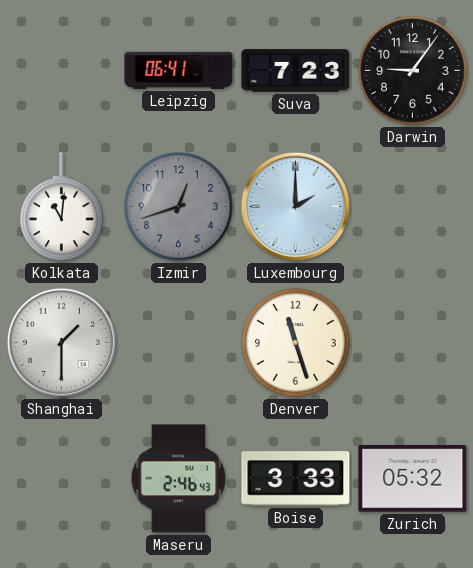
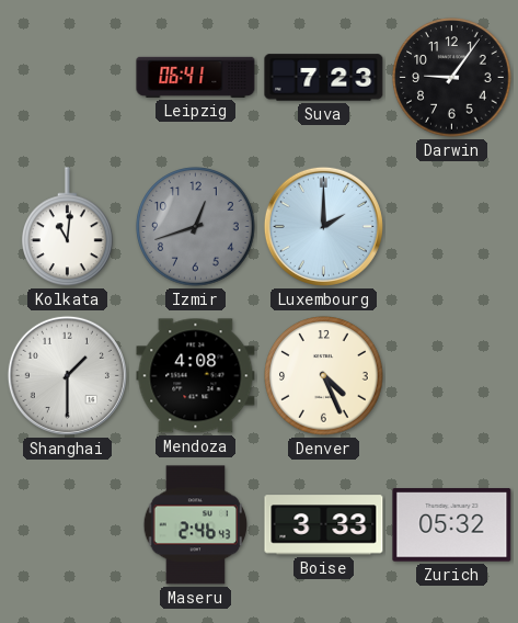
Mendoza: none -> 4:08
Denver: 11:27 -> 4:26
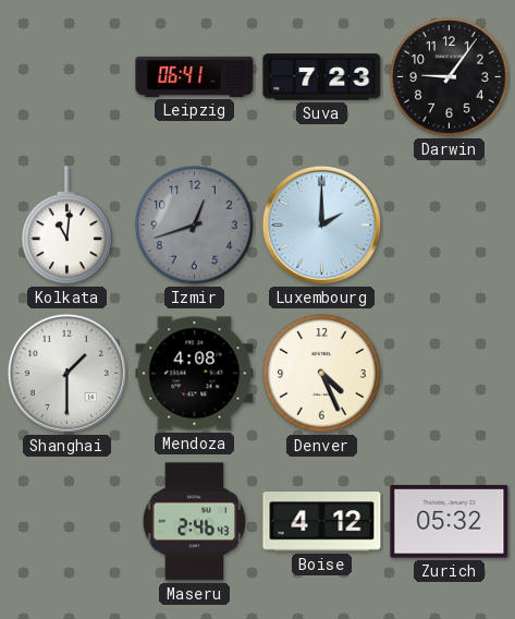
Boise: 3:33 -> 4:12
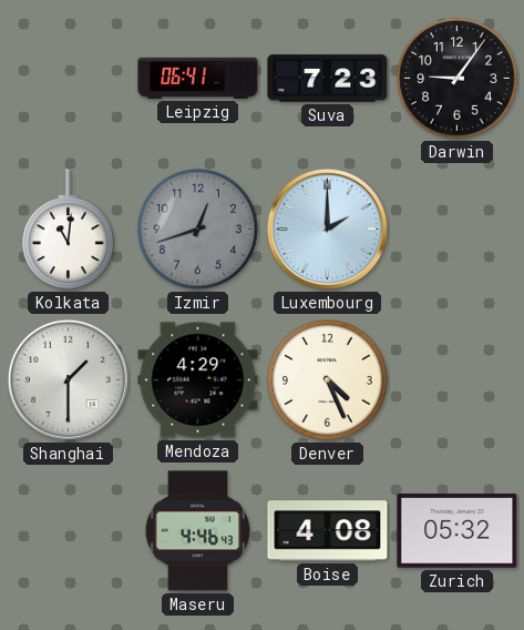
Mendoza: 4:08 -> 4:29
Maseru: 2:46 -> 4:46
Boise: 4:12 -> 4:08
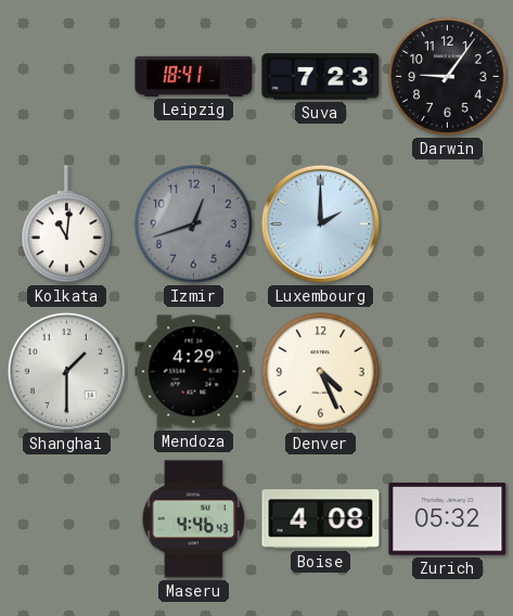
Leipzig: 06:41 -> 18:41
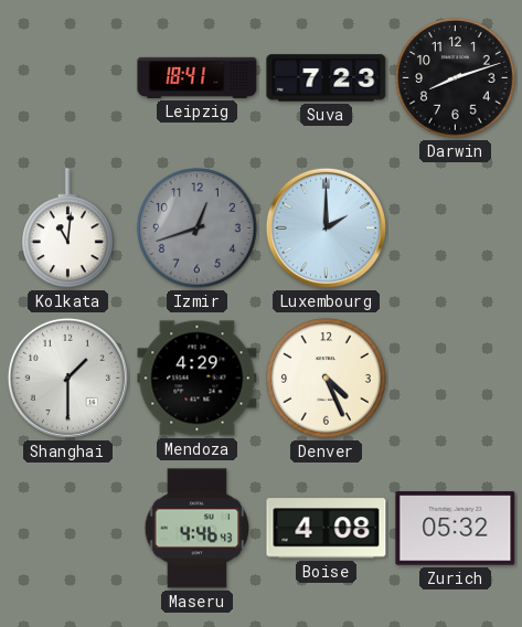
Darwin: 9:06 -> 8:12
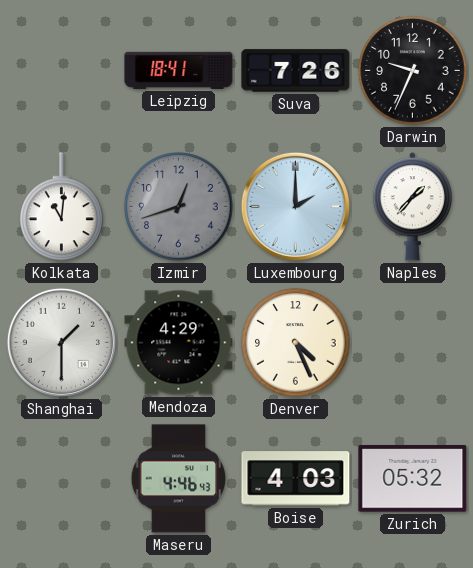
Suva: 7:23 -> 7:26
Darwin: 8:12 -> 9:34
Naples: none -> 1:37
Boise: 4:08 -> 4:03
